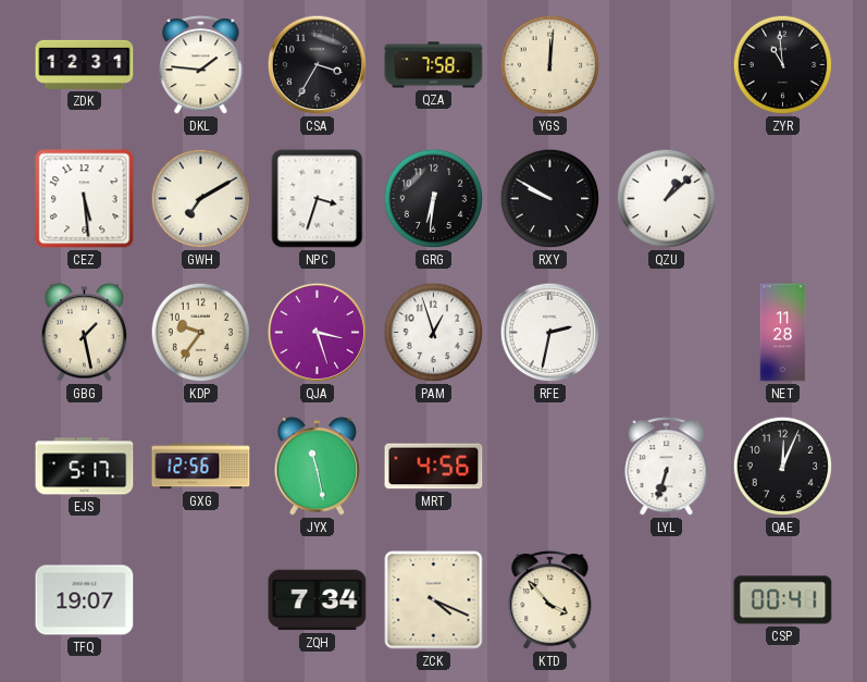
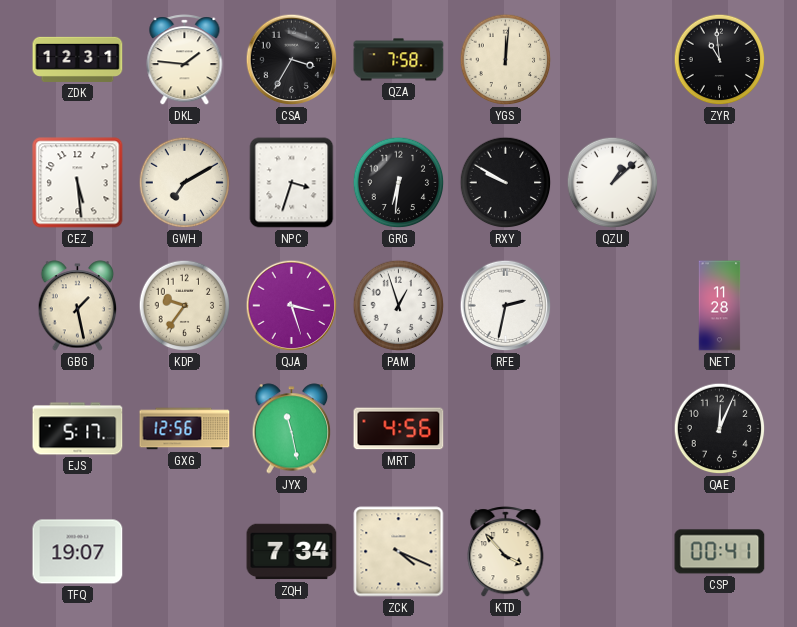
LYL: 6:33 -> none
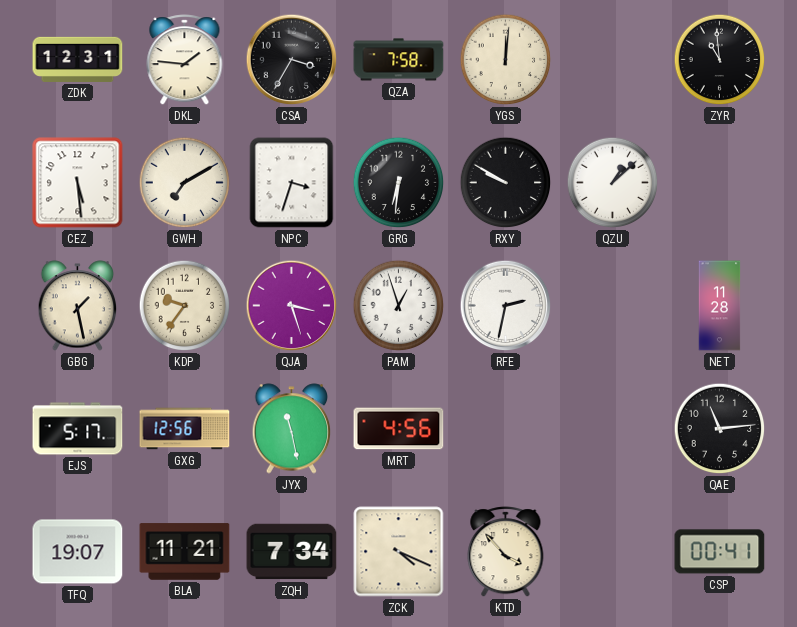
QAE: 12:04 -> 11:14
BLA: none -> 11:21
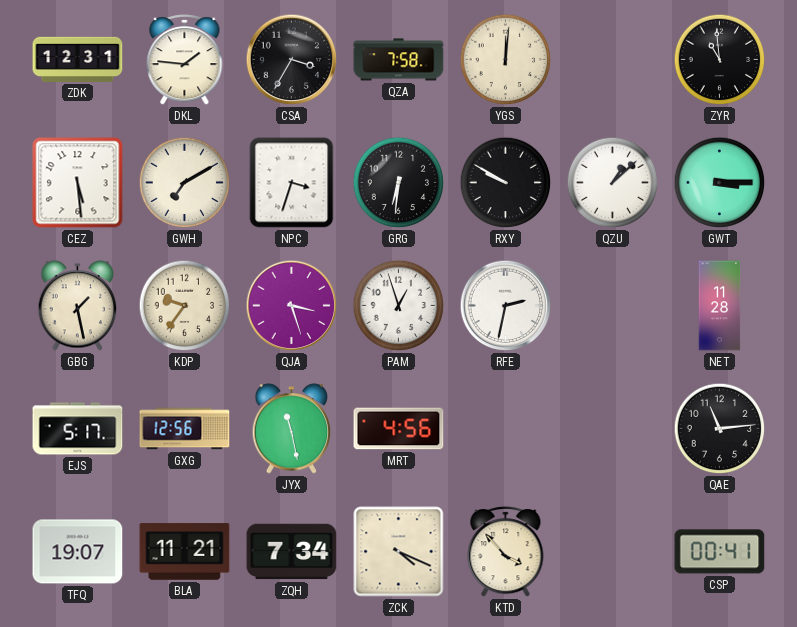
GWT: none -> 3:15
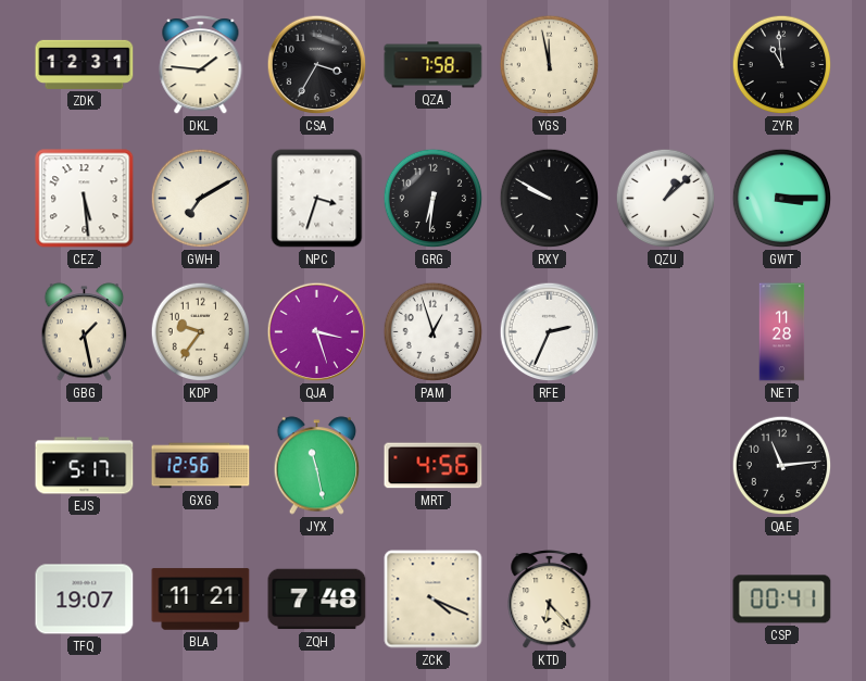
YGS: 12:01 -> 11:58
RFE: 2:32 -> 2:34
ZQH: 7:34 -> 7:48
KTD: 3:53 -> 6:23
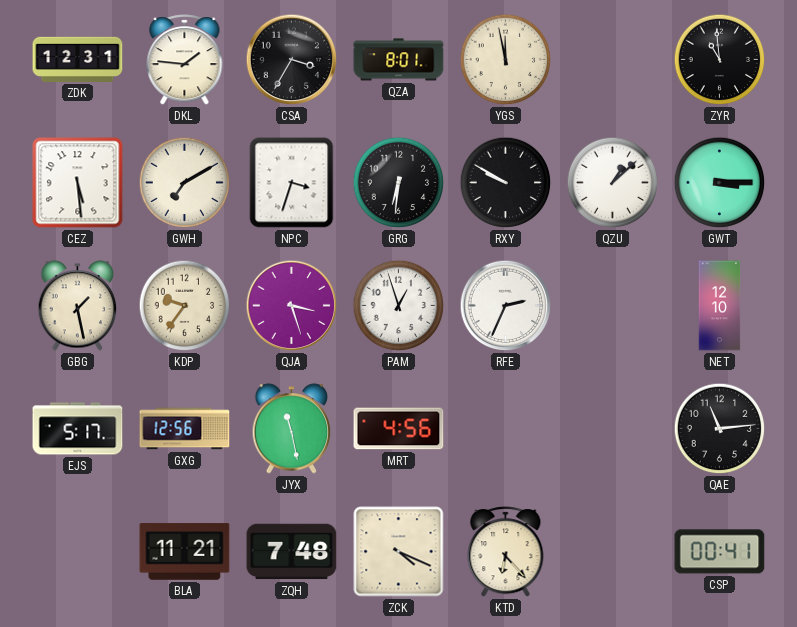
QZA: 7:58 -> 8:01
NET: 11:28 -> 12:10
TFQ: 19:07 -> none
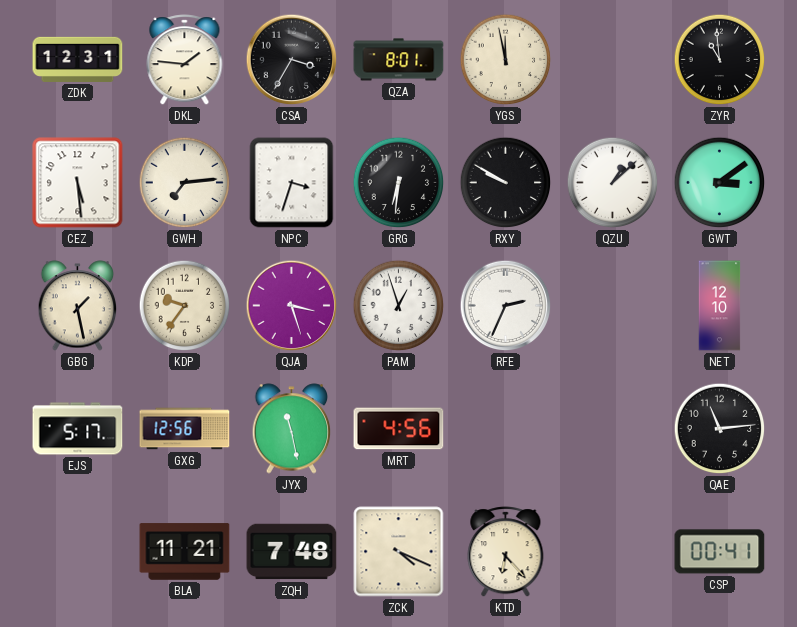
GWH: 7:10 -> 7:14
GWT: 3:15 -> 3:09
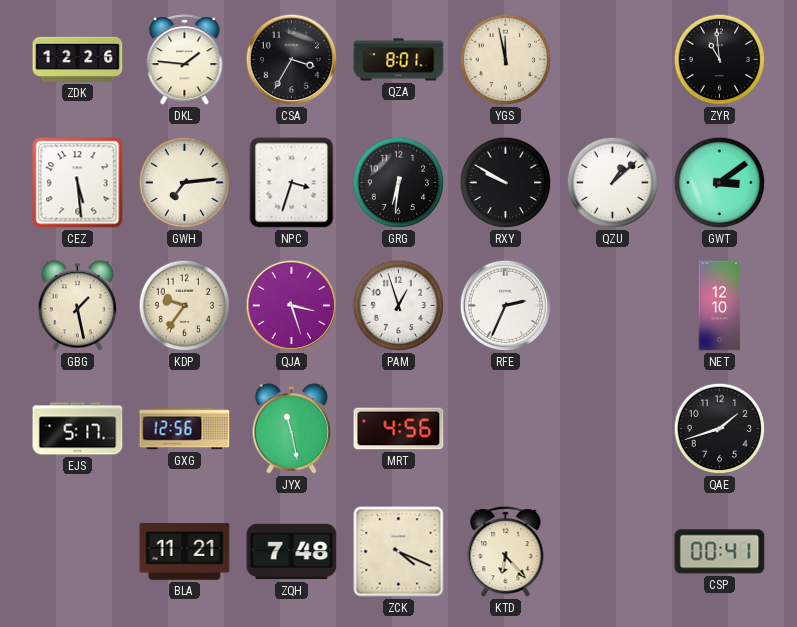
ZDK: 12:31 -> 12:26
QAE: 11:14 -> 1:42
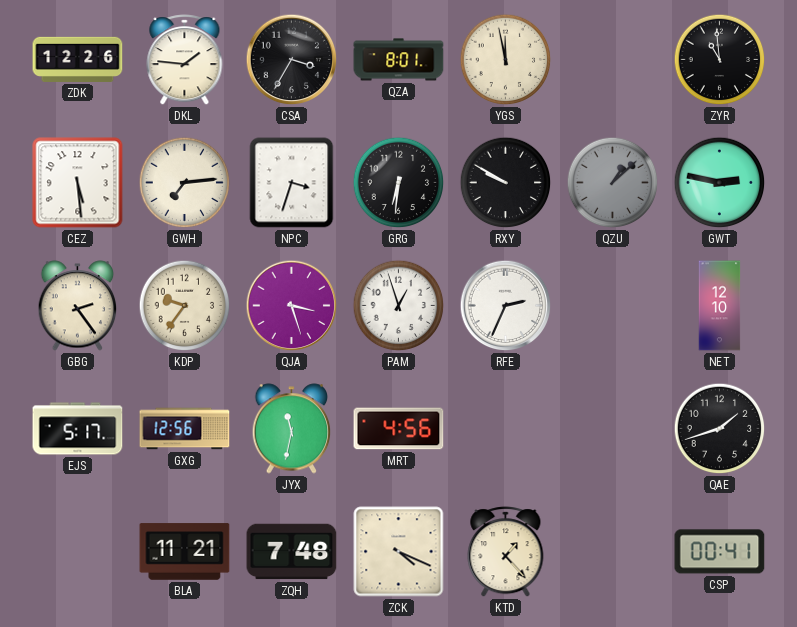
QZU dial: white -> grey
GWT: 3:09 -> 2:47
GBG: 1:28 -> 2:24
JYX: 11:28 -> 11:32
KTD: 6:23 -> 1:23
